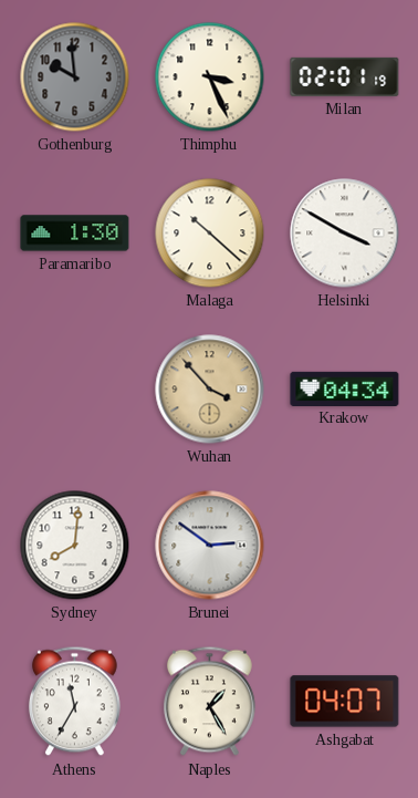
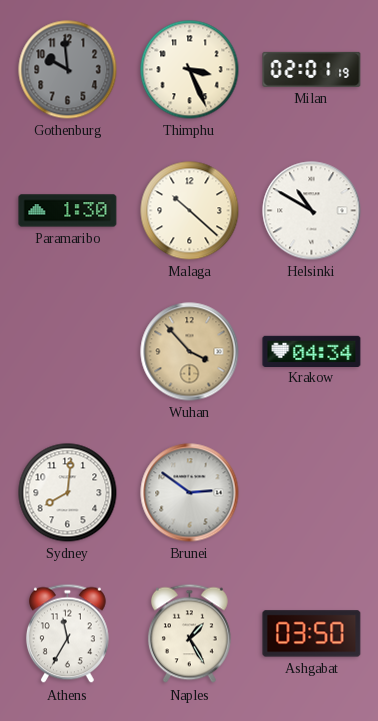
Helsinki: 3:50 -> 10:50
Ashgabat: 04:07 -> 03:50
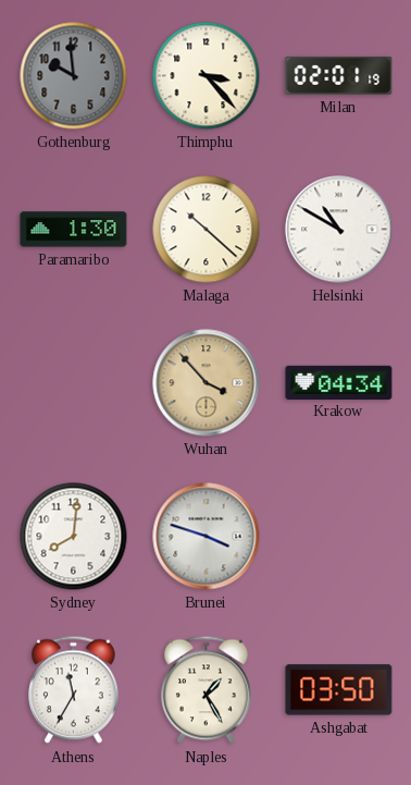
Thimphu: 3:26 -> 3:23
Brunei: 2:51 -> 3:48
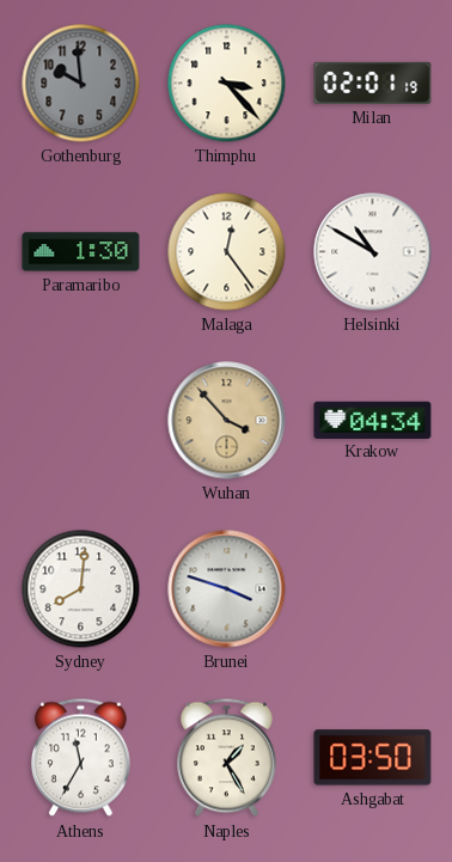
Malaga: 10:22 -> 12:24
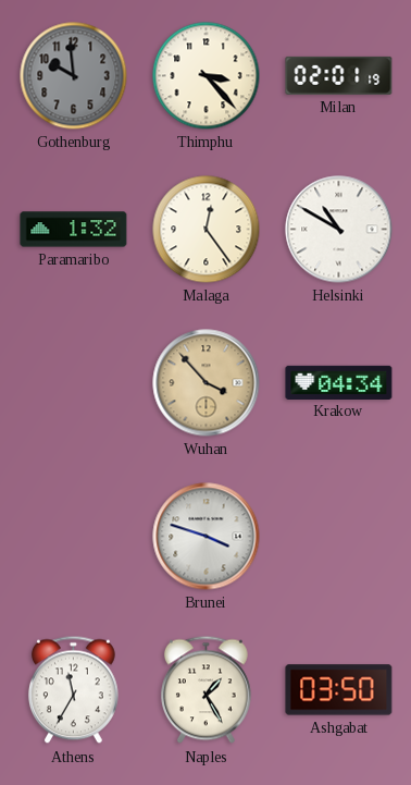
Paramaribo: 1:30 -> 1:32
Sydney: 8:01 -> none
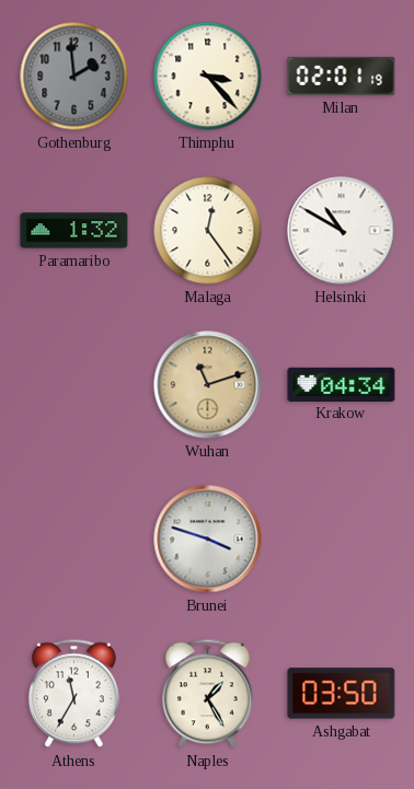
Gothenburg: 9:59 -> 1:59
Wuhan: 3:53 -> 11:12
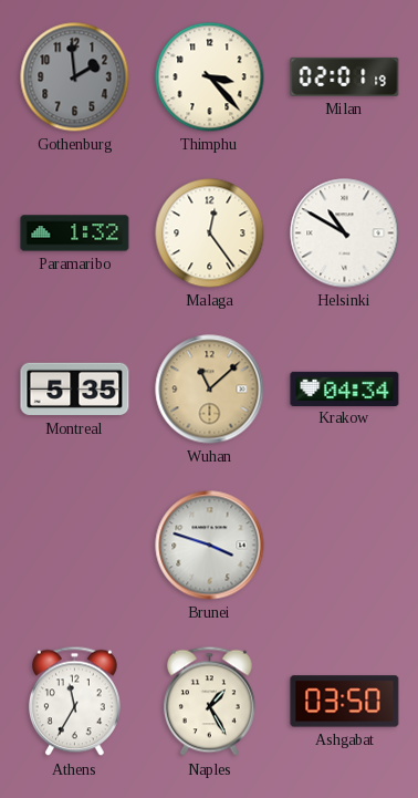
Montreal: none -> 5:35
Wuhan: 11:12 -> 11:08
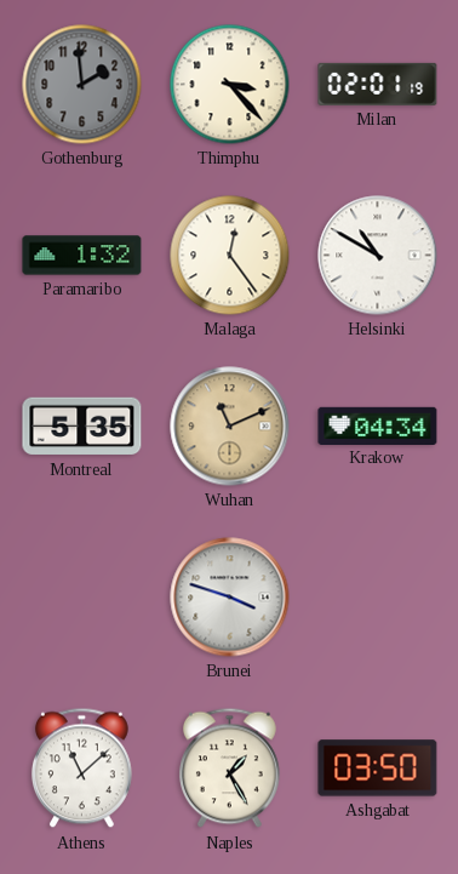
Wuhan: 11:08 -> 11:11
Athens: 11:35 -> 11:08
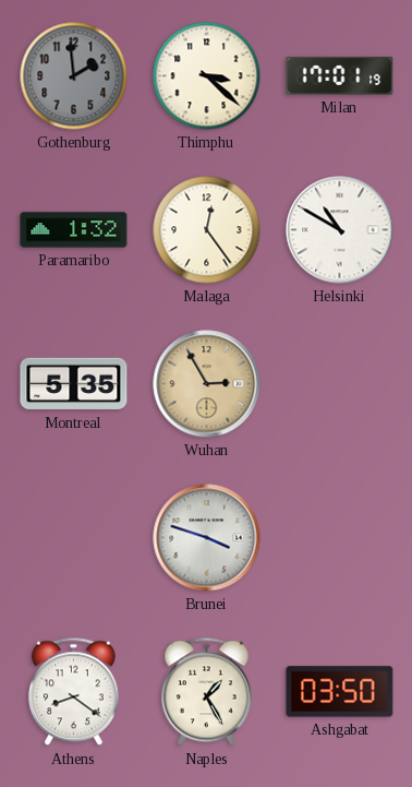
Thimphu: 3:23 -> 3:22
Milan: 02:01 -> 17:01
Wuhan: 11:11 -> 2:55
Krakow: 04:34 -> none
Athens: 11:08 -> 8:21
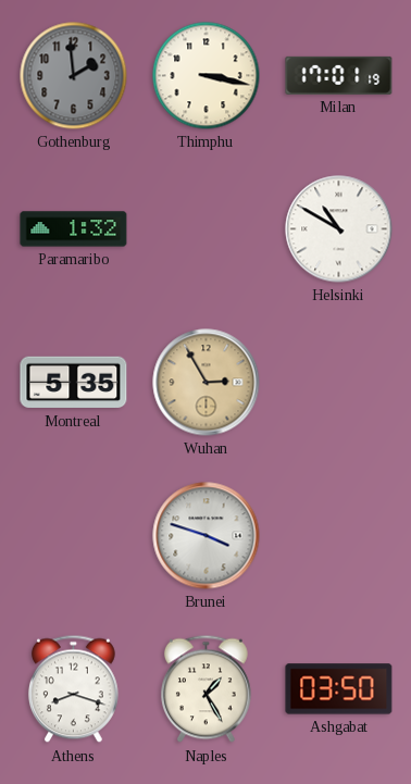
Thimphu: 3:22 -> 3:17
Malaga: 12:24 -> none
Athens: 8:21 -> 8:18
